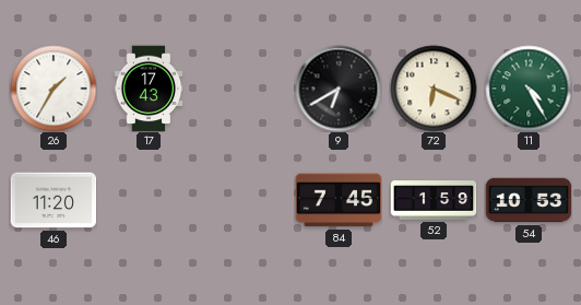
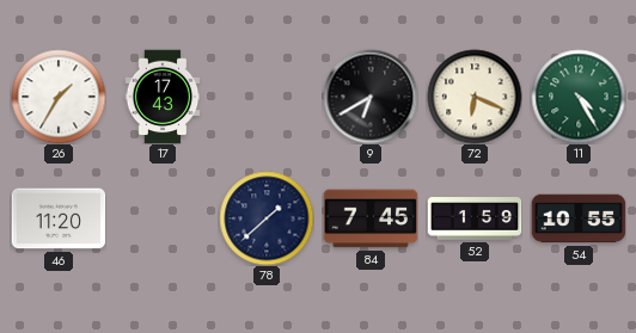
78: none -> 1:38
54: 10:53 -> 10:55
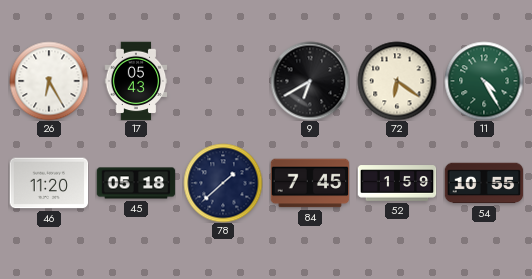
26: 1:35 -> 6:25
17: 17:43 -> 05:43
72: 6:19 -> 6:21
45: none -> 05:18
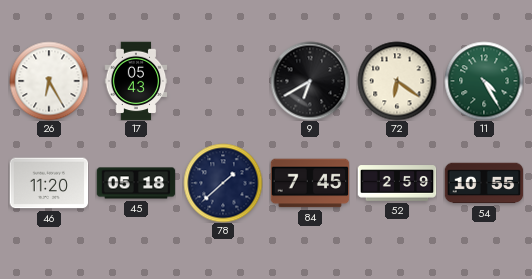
52: 1:59 -> 2:59
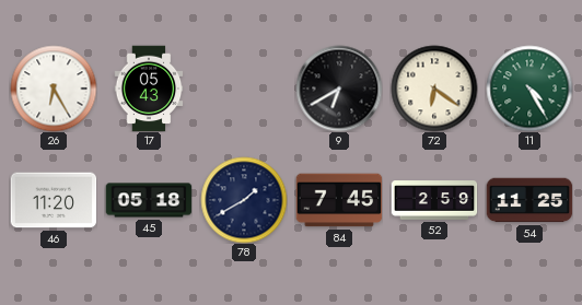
78: 1:38 -> 1:40
54: 10:55 -> 11:25
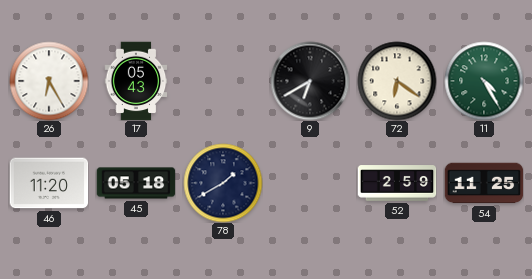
84: 7:45 -> none
